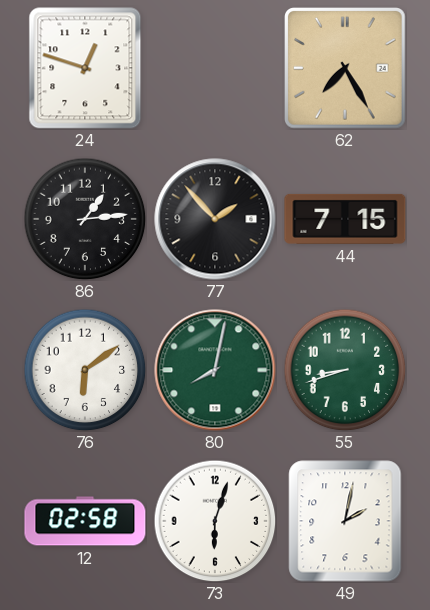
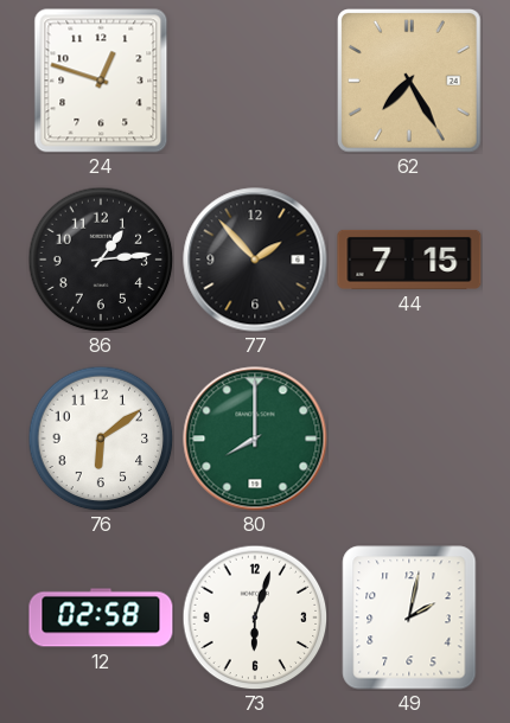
80: 8:02 -> 8:00
55: 8:42 -> none
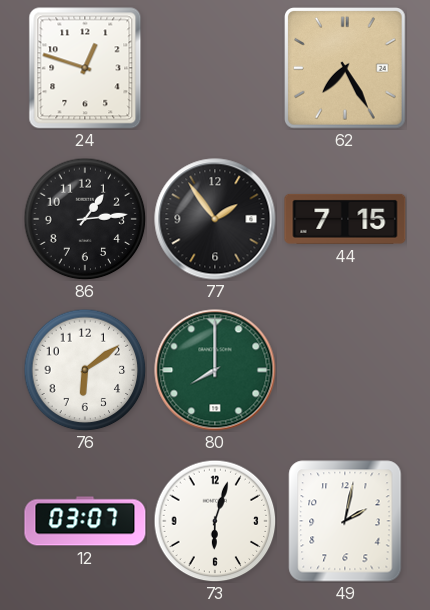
77: 1:53 -> 1:54
12: 02:58 -> 03:07
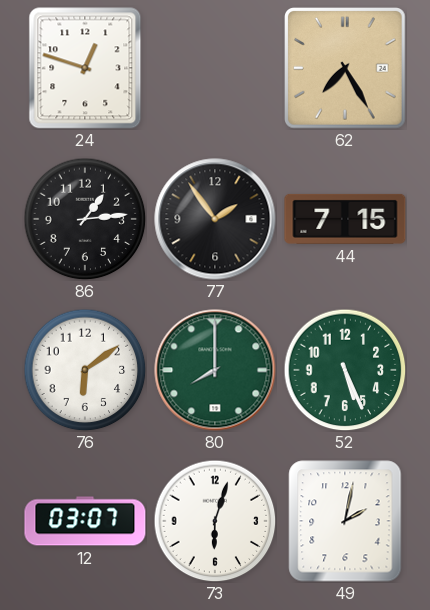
52: none -> 5:26
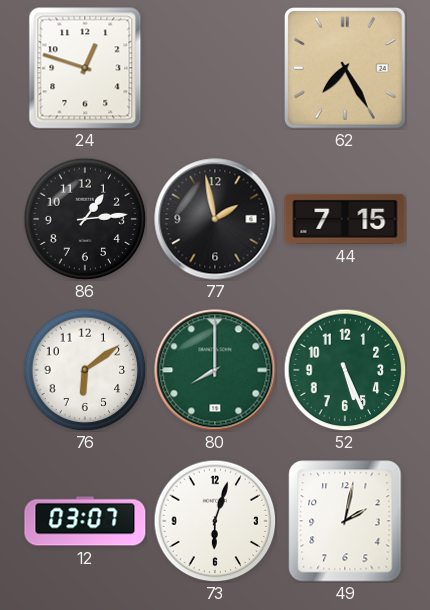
77: 1:54 -> 1:58
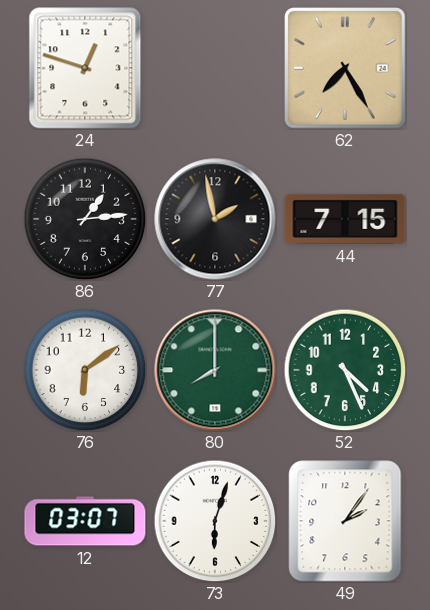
52: 5:26 -> 4:26
49: 2:02 -> 2:06
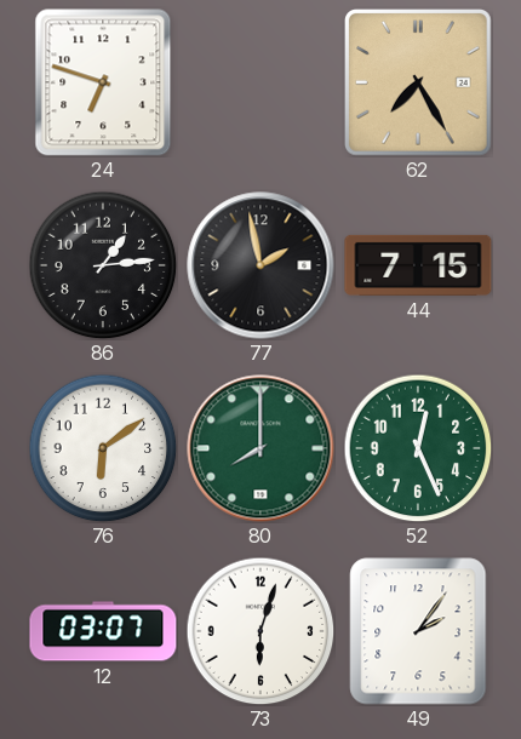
24: 12:48 -> 6:48
52: 4:26 -> 12:26
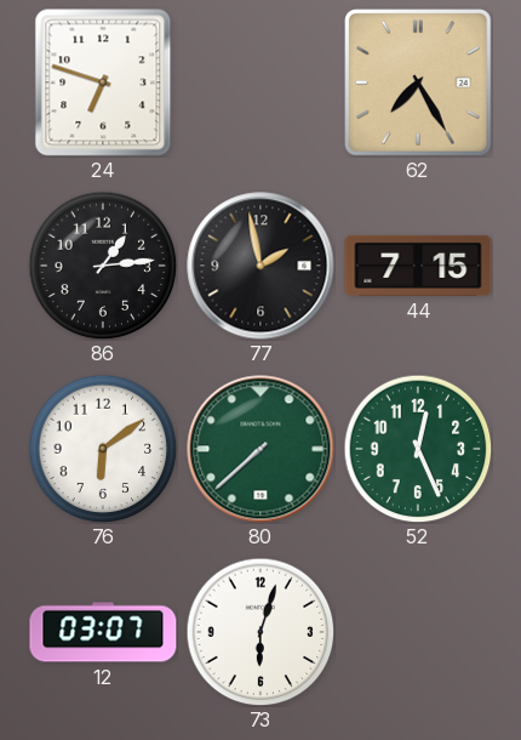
80: 8:00 -> 7:38
49: 2:06 -> none
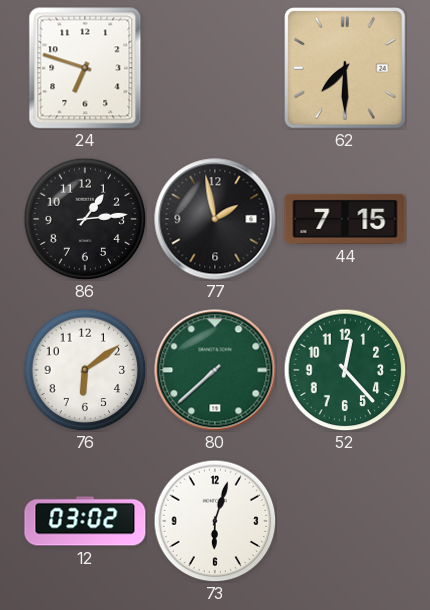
62: 7:25 -> 7:30
52: 12:26 -> 12:23
12: 03:07 -> 03:02
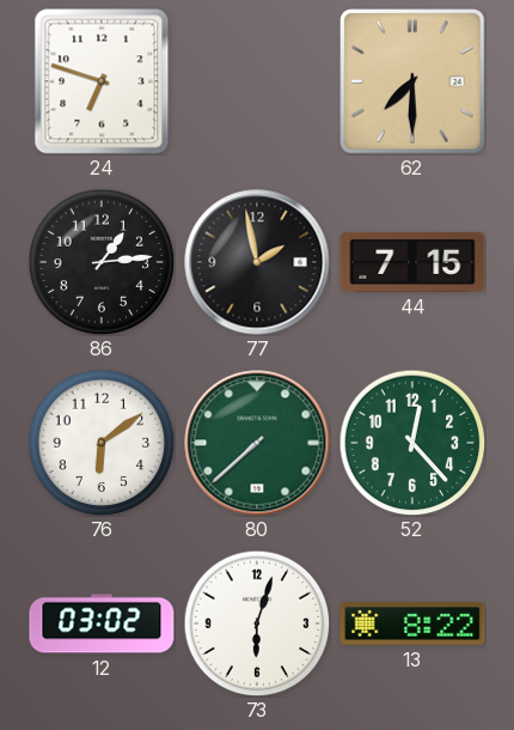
13: none -> 8:22
